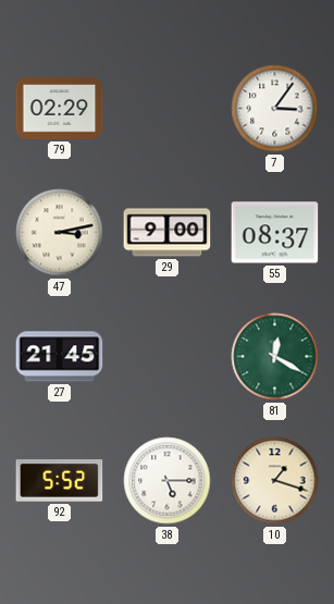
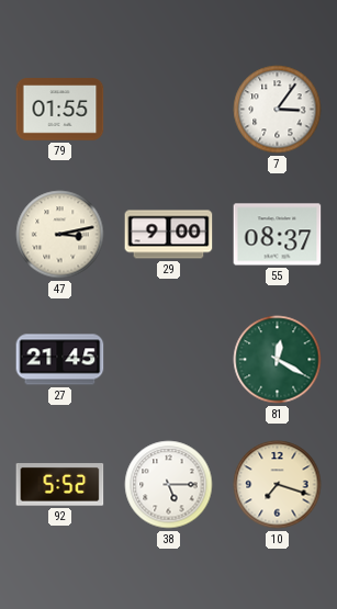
79: 02:29 -> 01:55
10: 1:18 -> 7:18
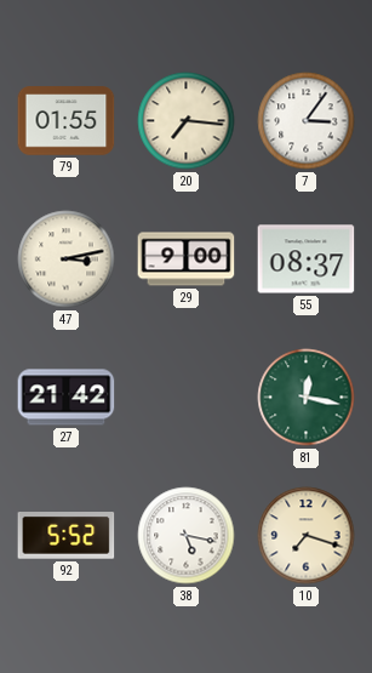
20: none -> 7:16
27: 21:45 -> 21:42
81: 12:20 -> 12:17
38: 5:15 -> 5:17
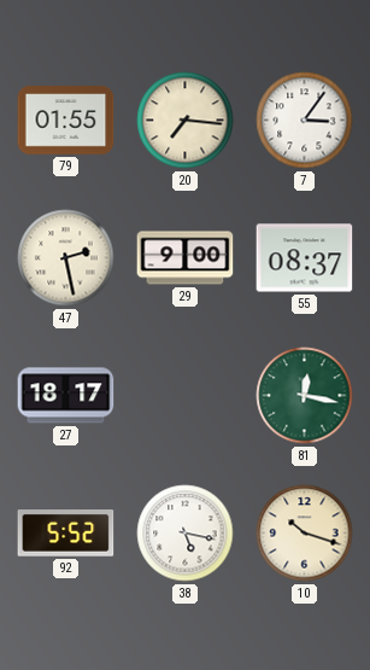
47: 3:13 -> 2:28
27: 21:42 -> 18:17
10: 7:18 -> 10:18
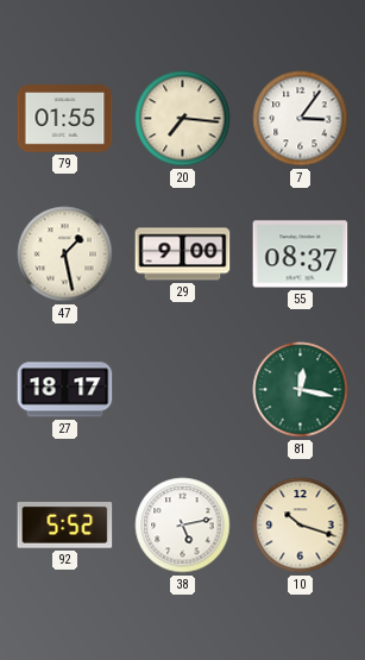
47: 2:28 -> 1:28
38: 5:17 -> 5:13
